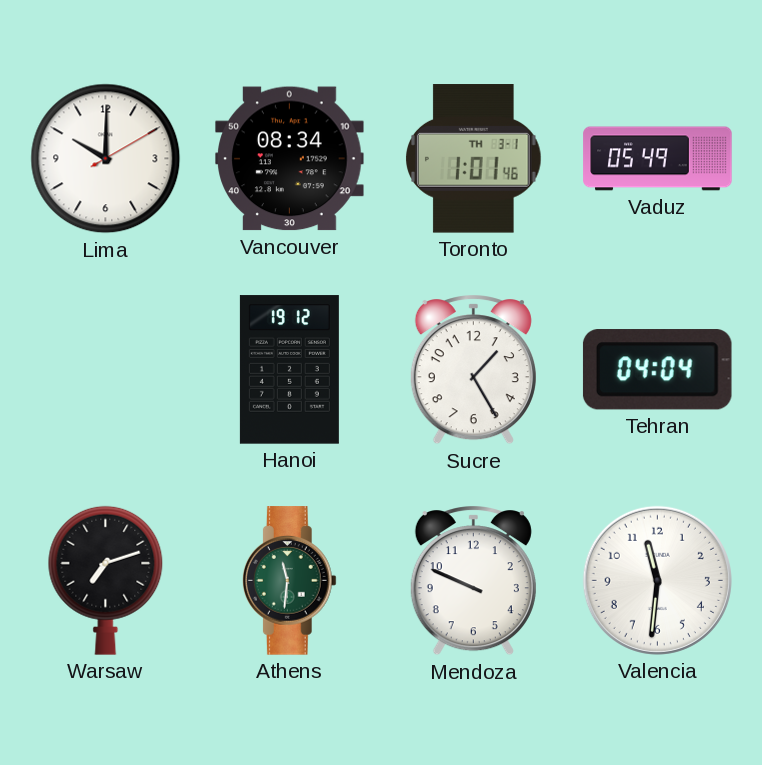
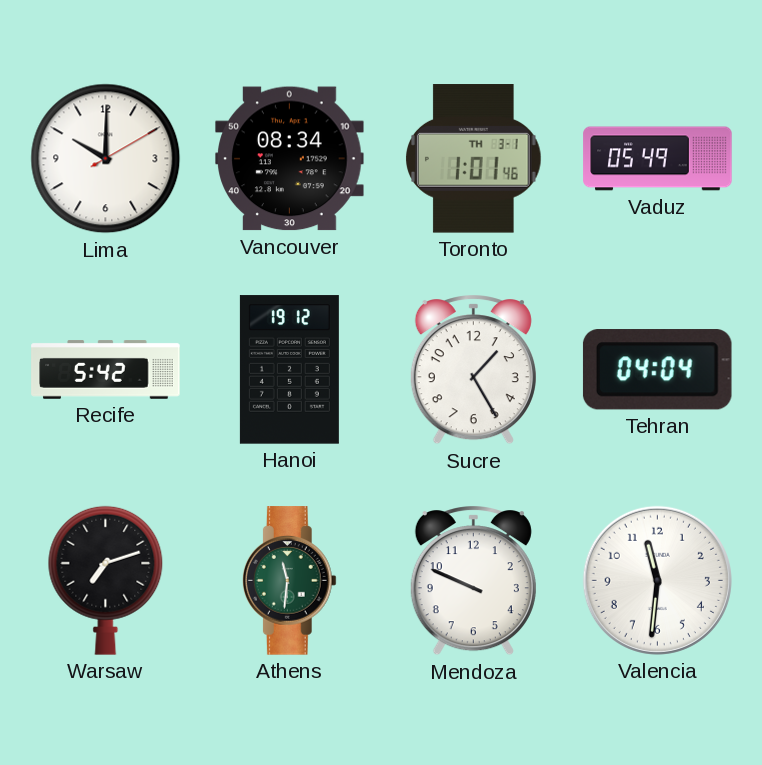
Recife: none -> 5:42
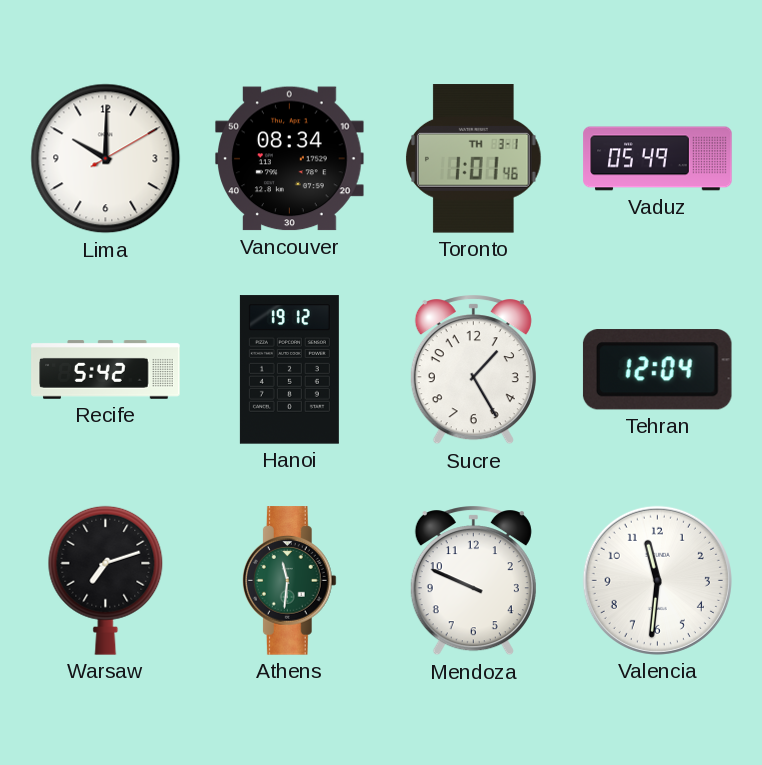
Tehran: 04:04 -> 12:04
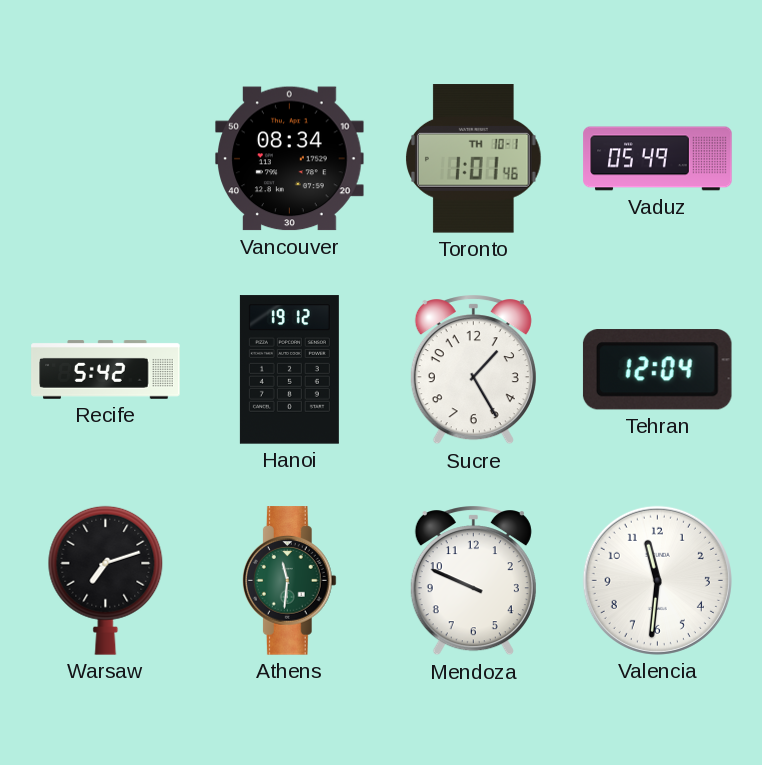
Lima: 10:00 -> none
Toronto date: TH 3-1 -> TH 10-1
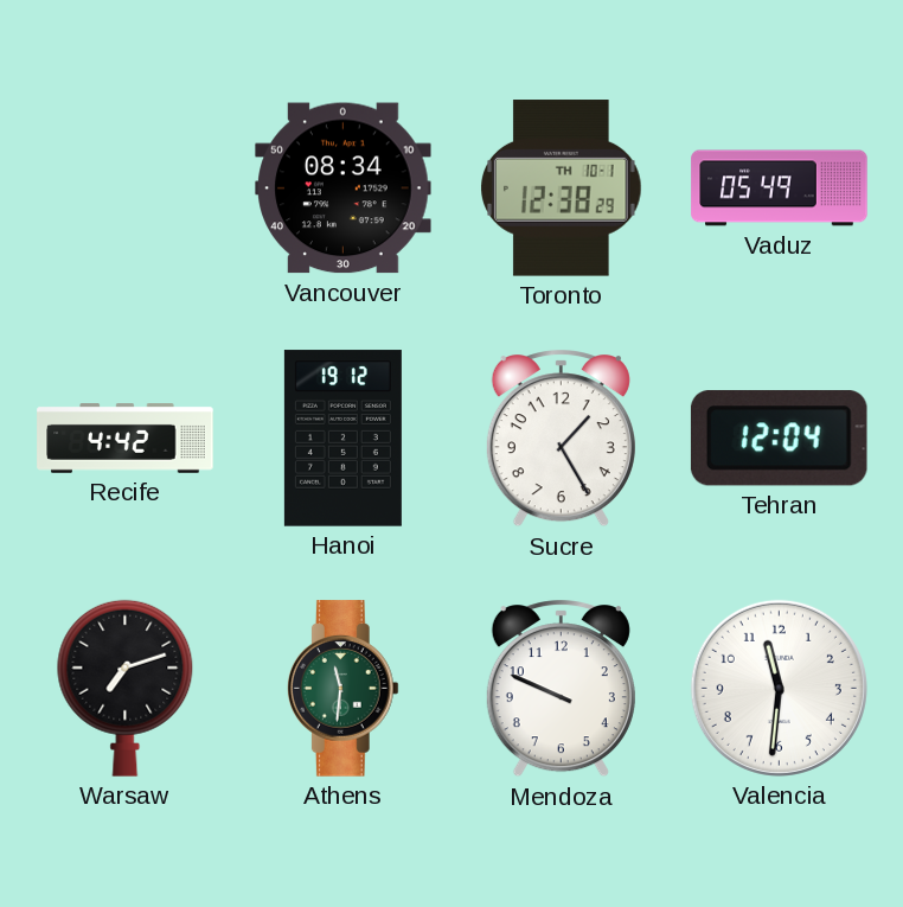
Toronto: 1:01 -> 12:38
Recife: 5:42 -> 4:42
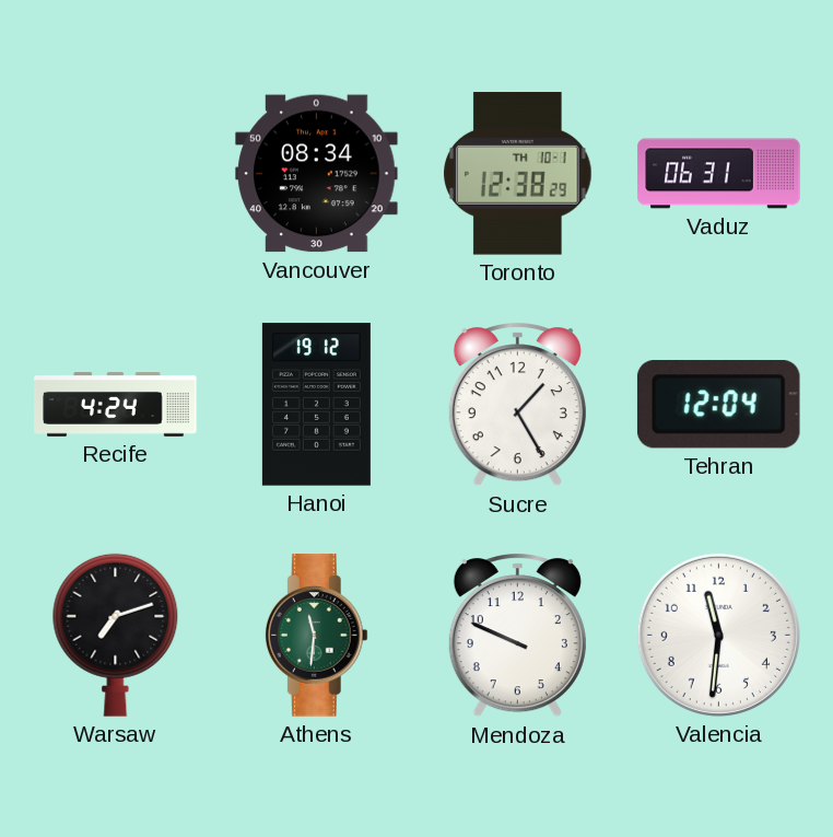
Vaduz: 05:49 -> 06:31
Recife: 4:42 -> 4:24
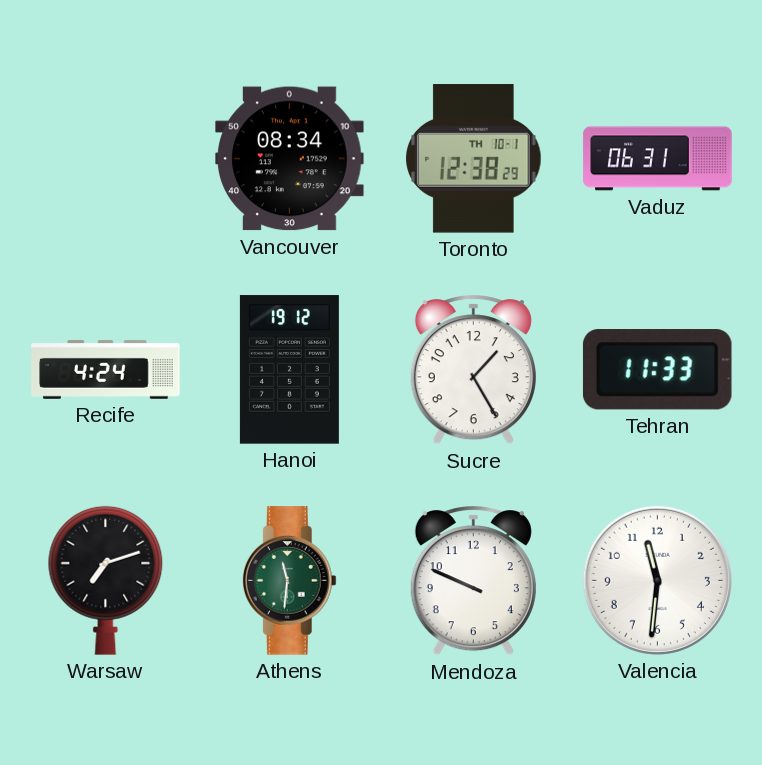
Tehran: 12:04 -> 11:33
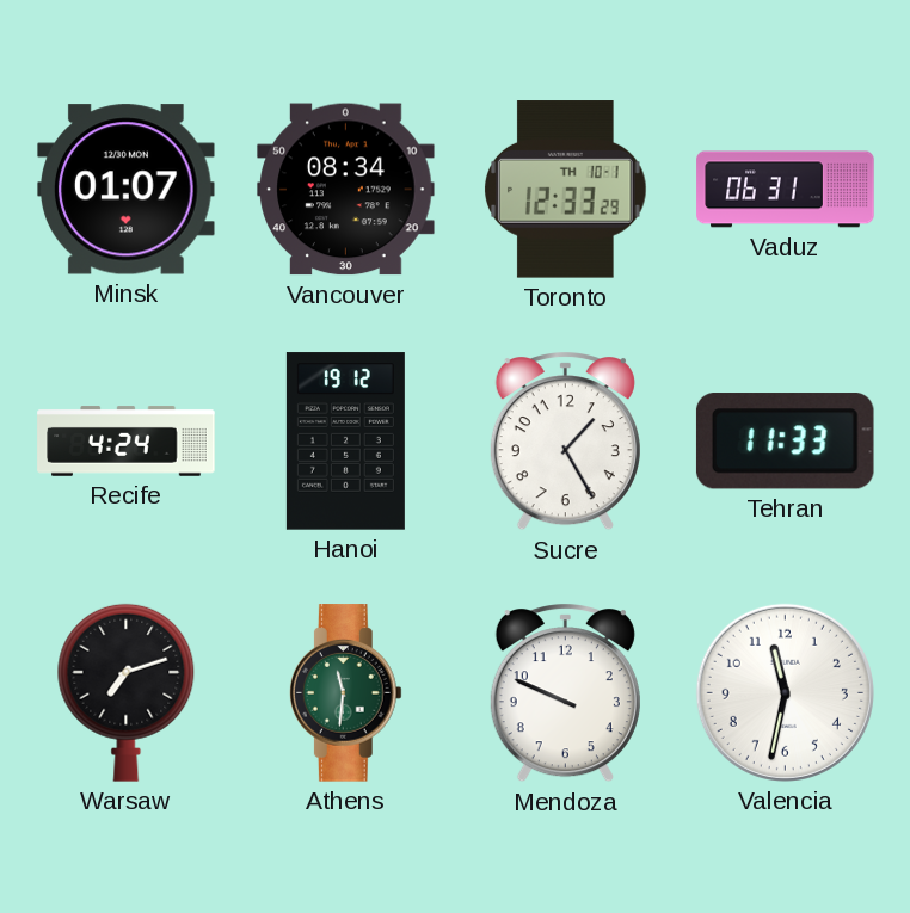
Minsk: none -> 01:07
Toronto: 12:38 -> 12:33
Valencia: 11:31 -> 11:32
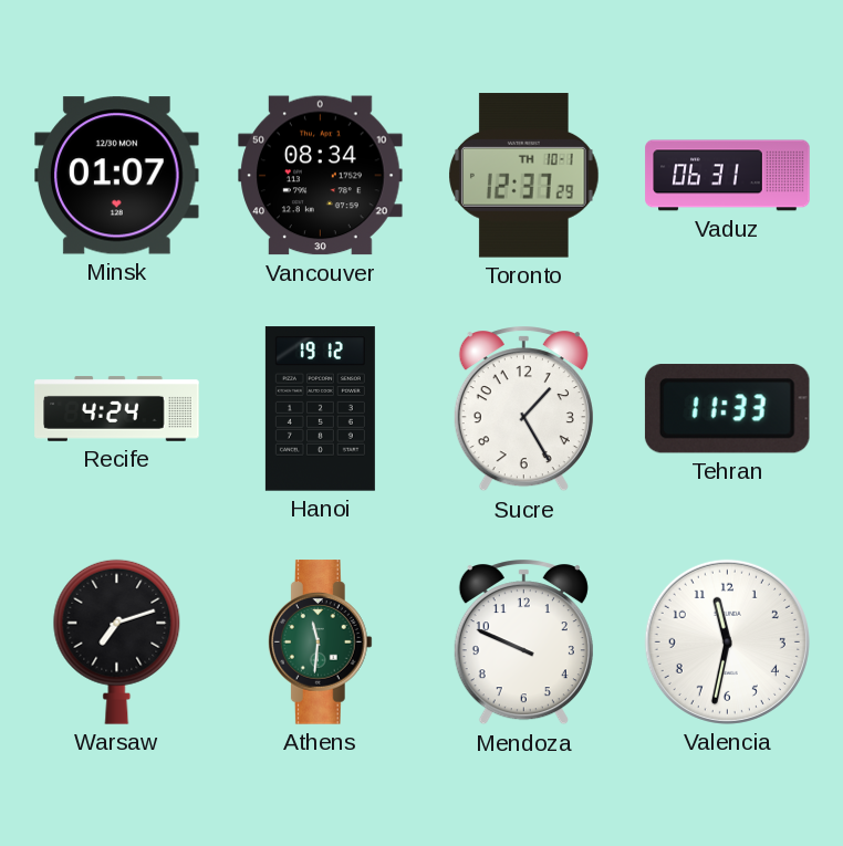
Toronto: 12:33 -> 12:37
